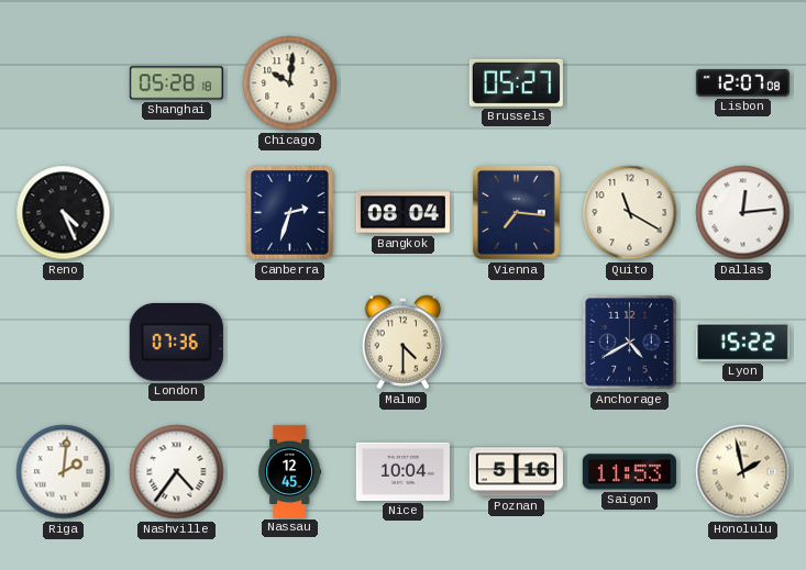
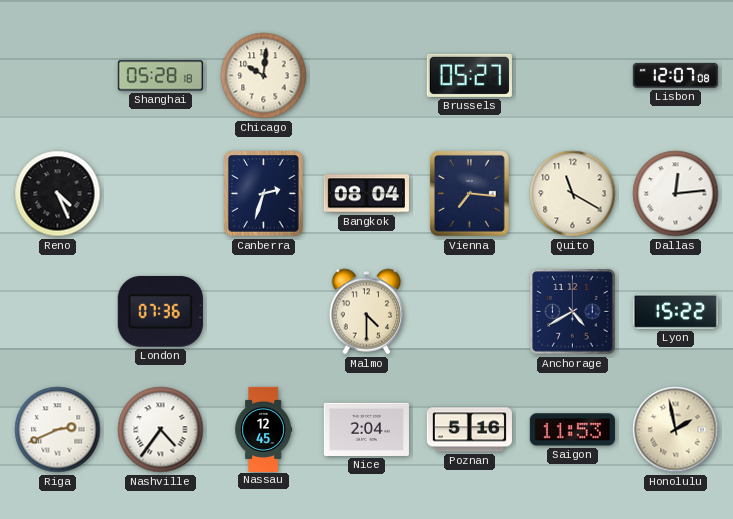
Riga: 2:01 -> 2:41
Nice: 10:04 -> 2:04
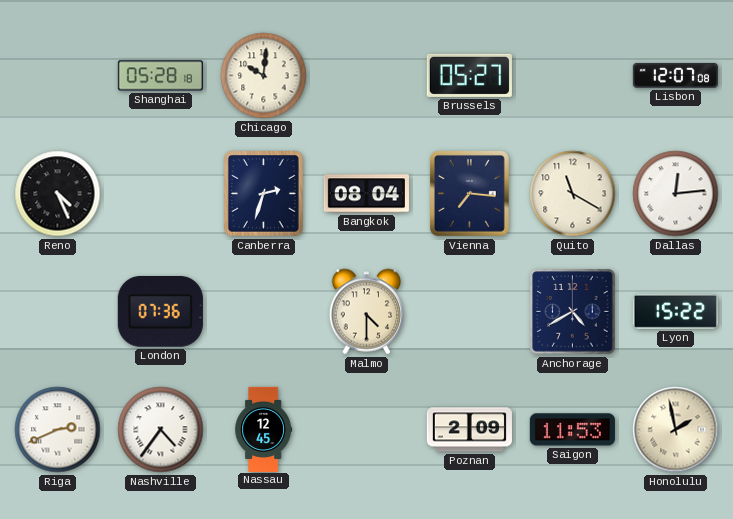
Nice: 2:04 -> none
Poznan: 5:16 -> 2:09
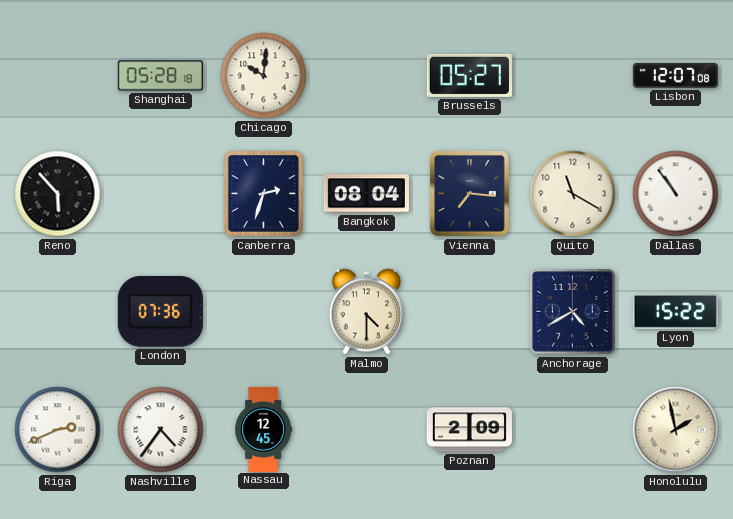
Reno: 4:26 -> 5:53
Dallas: 12:14 -> 10:54
Saigon: 11:53 -> none
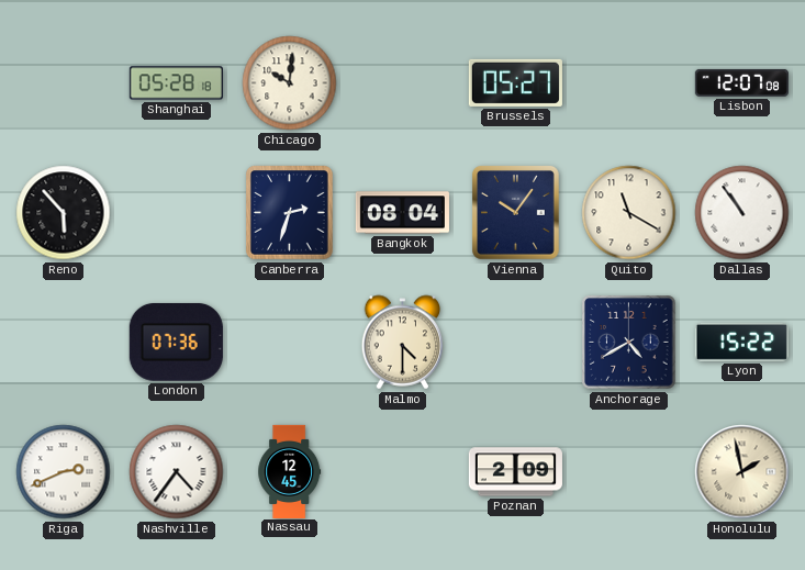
Vienna: 7:16 -> 10:06
